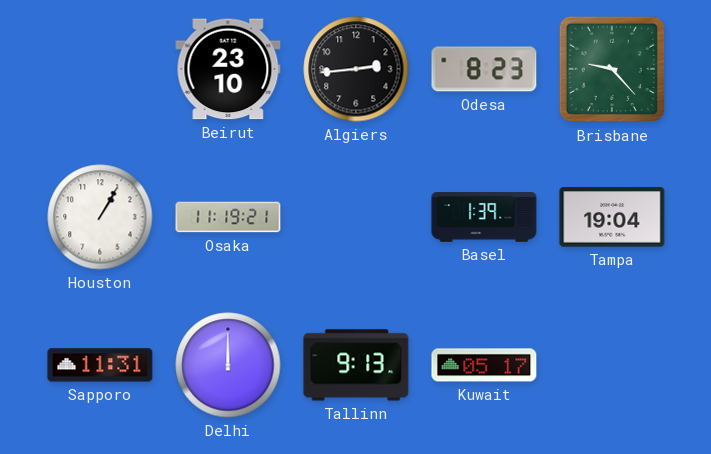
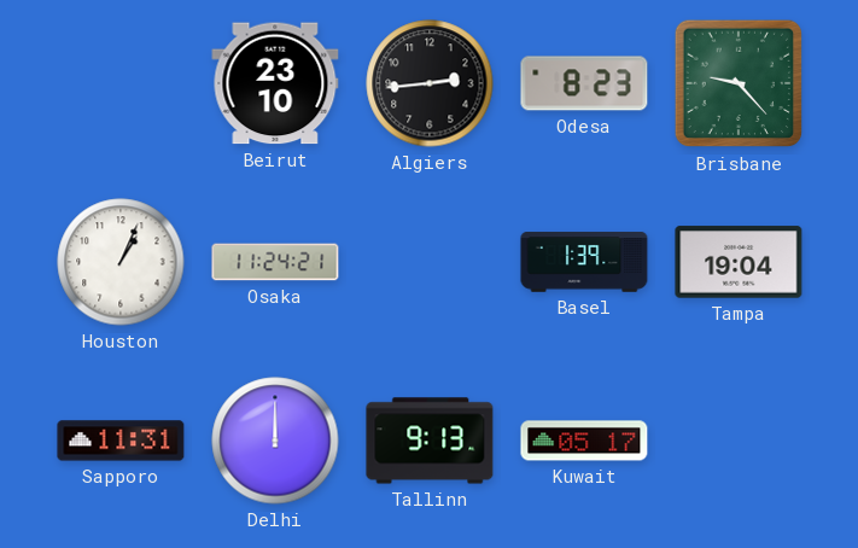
Houston: 1:05 -> 1:04
Osaka: 11:19 -> 11:24
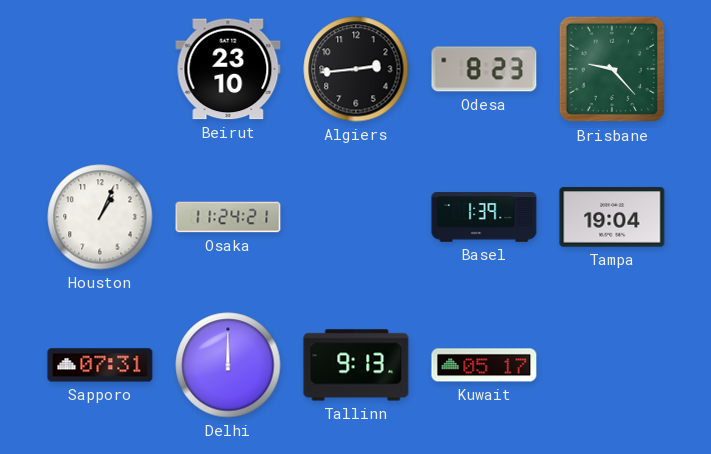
Sapporo: 11:31 -> 07:31
